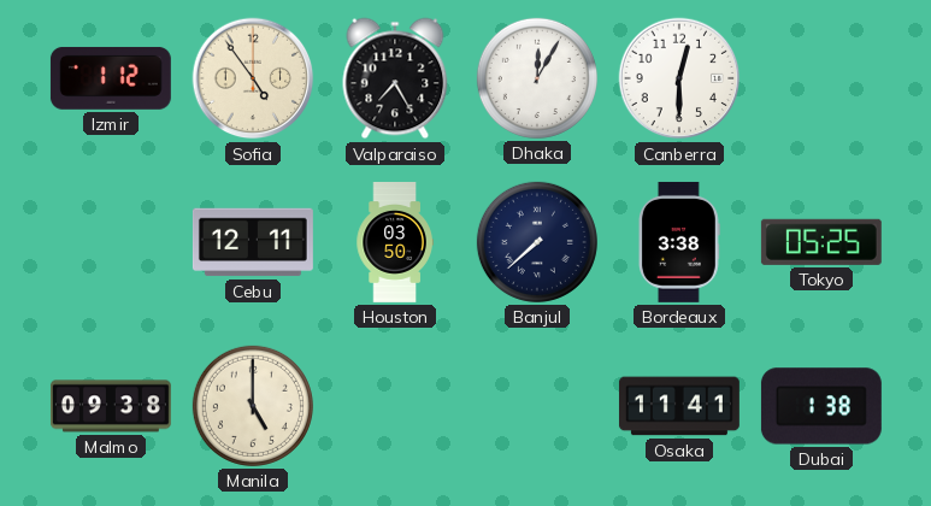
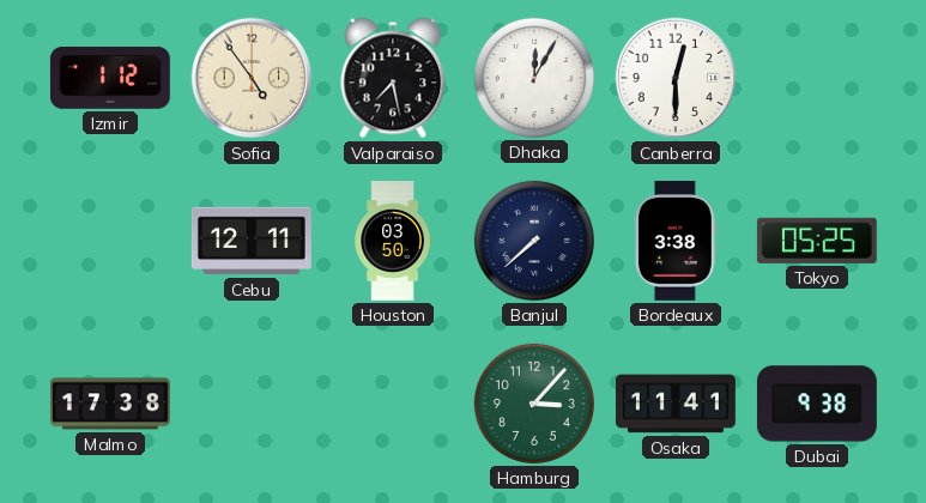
Valparaiso: 7:25 -> 7:28
Malmo: 09:38 -> 17:38
Manila: 5:00 -> none
Hamburg: none -> 3:07
Dubai: 1:38 -> 9:38
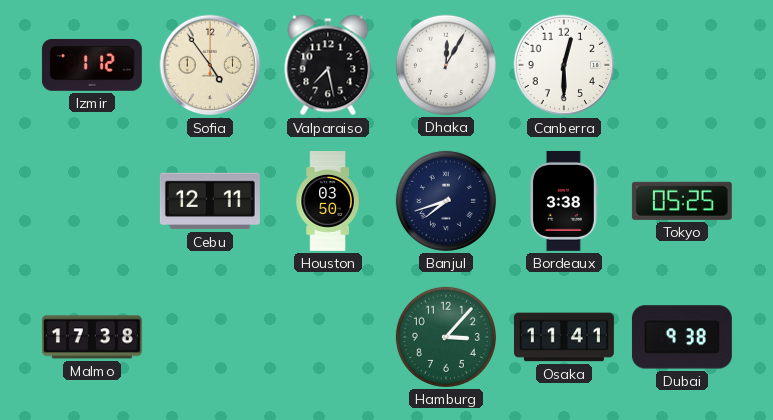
Banjul: 7:38 -> 7:42
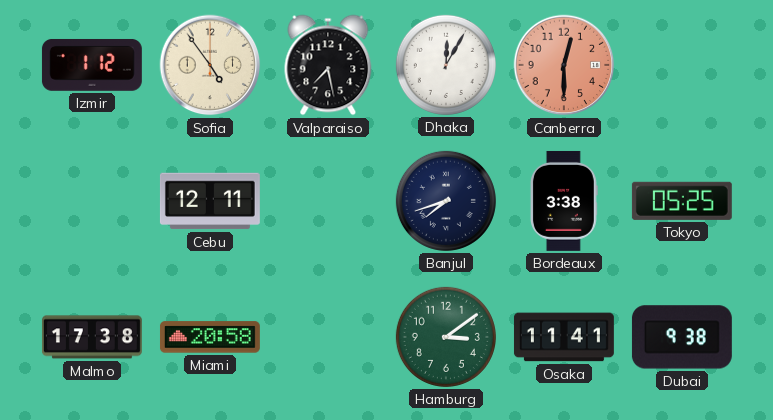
Canberra dial: white -> salmon
Houston: 03:50 -> none
Miami: none -> 20:58
Hamburg: 3:07 -> 3:09
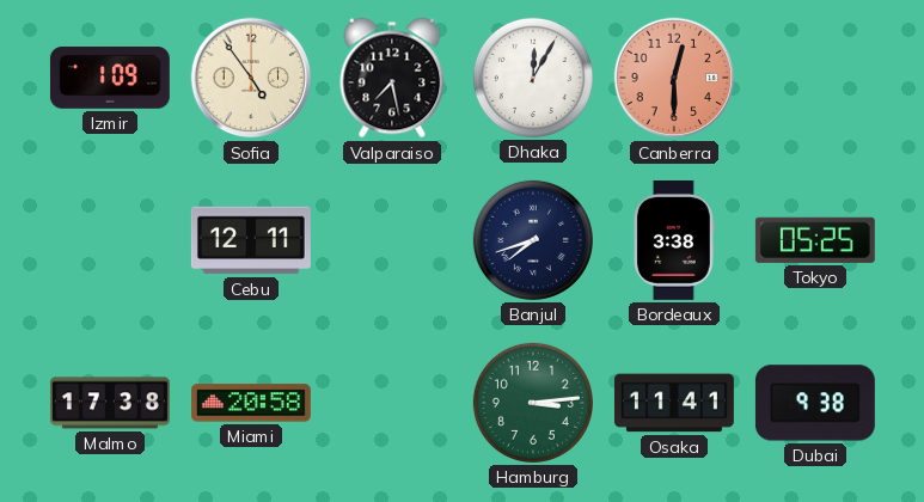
Izmir: 1:12 -> 1:09
Hamburg: 3:09 -> 3:14
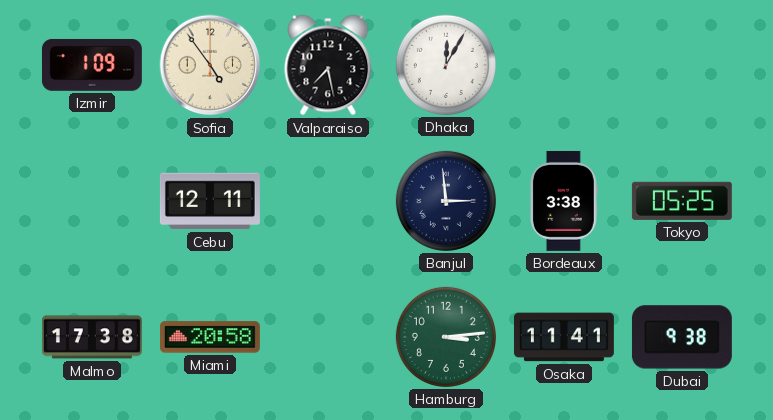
Canberra: 12:30 -> none
Banjul: 7:42 -> 2:59
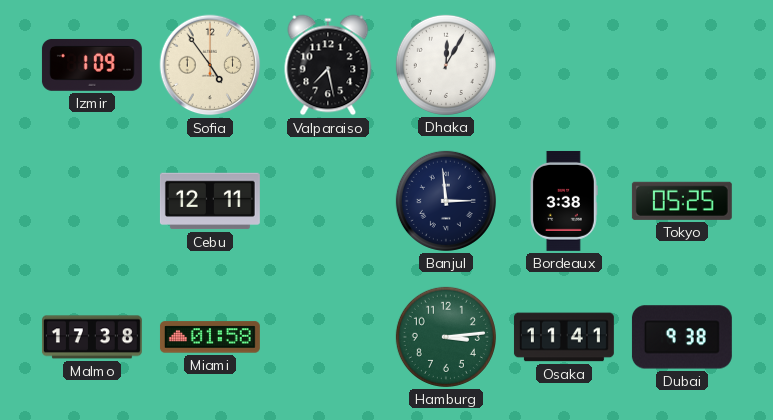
Miami: 20:58 -> 01:58
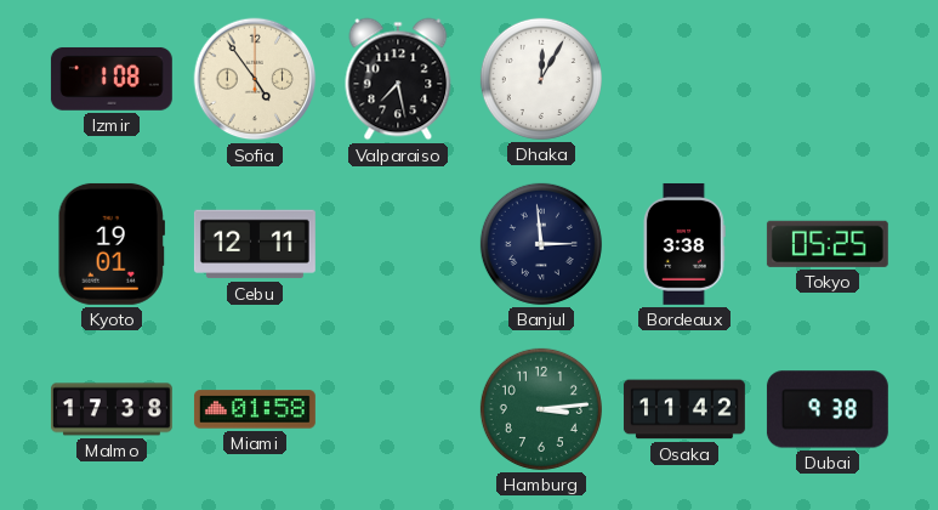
Izmir: 1:09 -> 1:08
Kyoto: none -> 19:01
Osaka: 11:41 -> 11:42
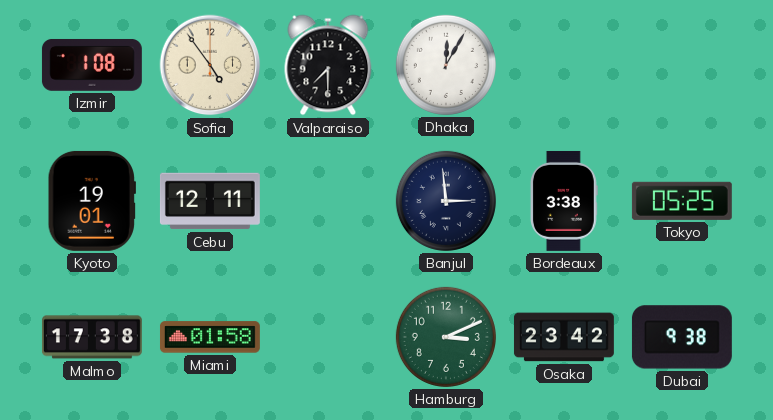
Valparaiso: 7:28 -> 7:30
Hamburg: 3:14 -> 3:11
Osaka: 11:42 -> 23:42
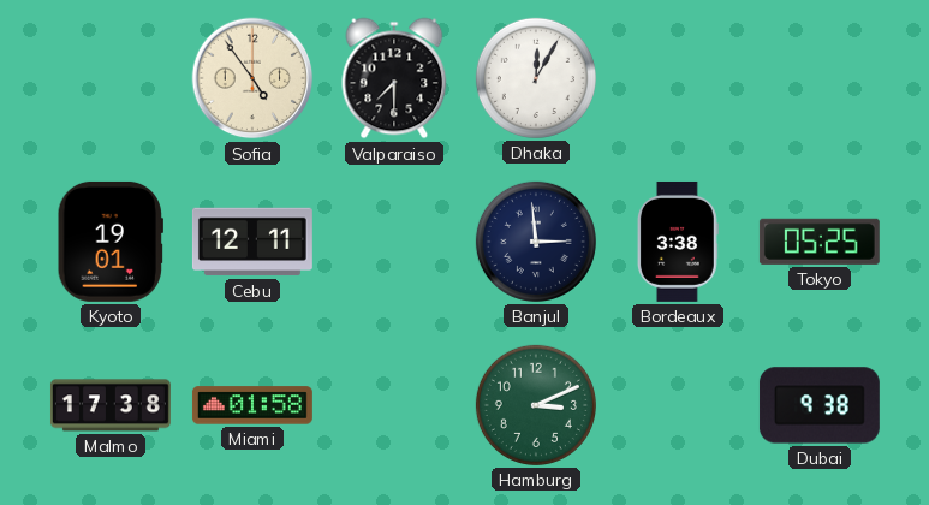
Izmir: 1:08 -> none
Osaka: 23:42 -> none
